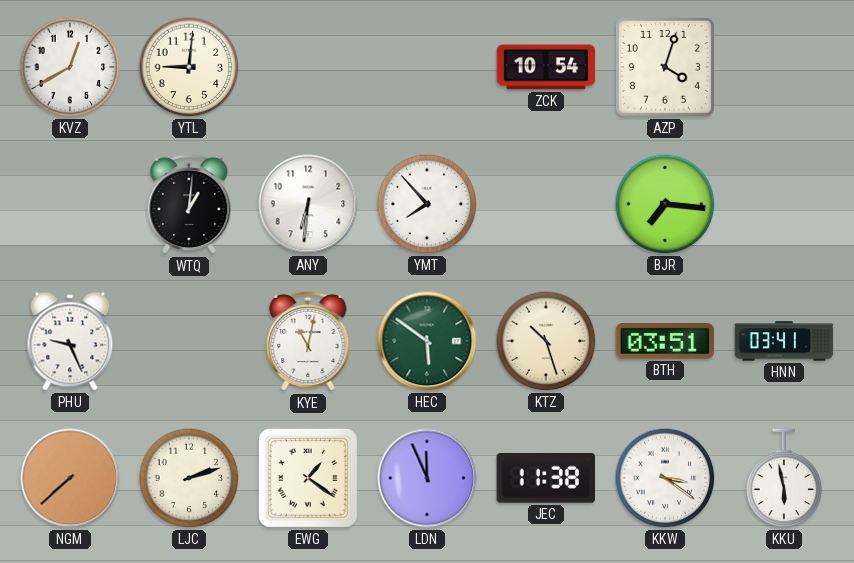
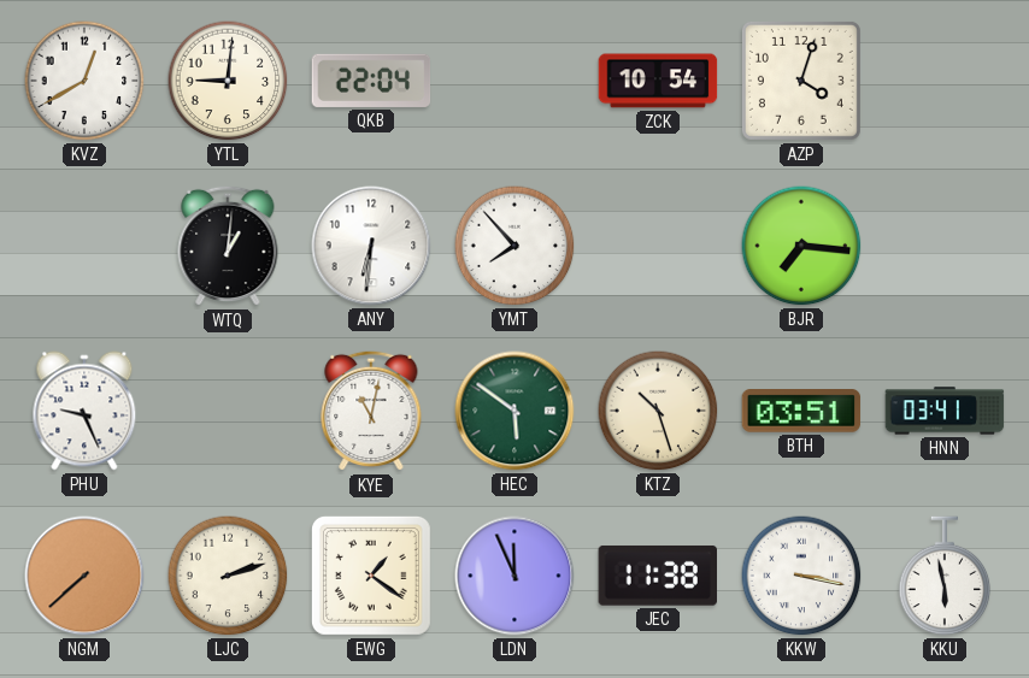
QKB: none -> 22:04
KKW: 3:21 -> 3:17
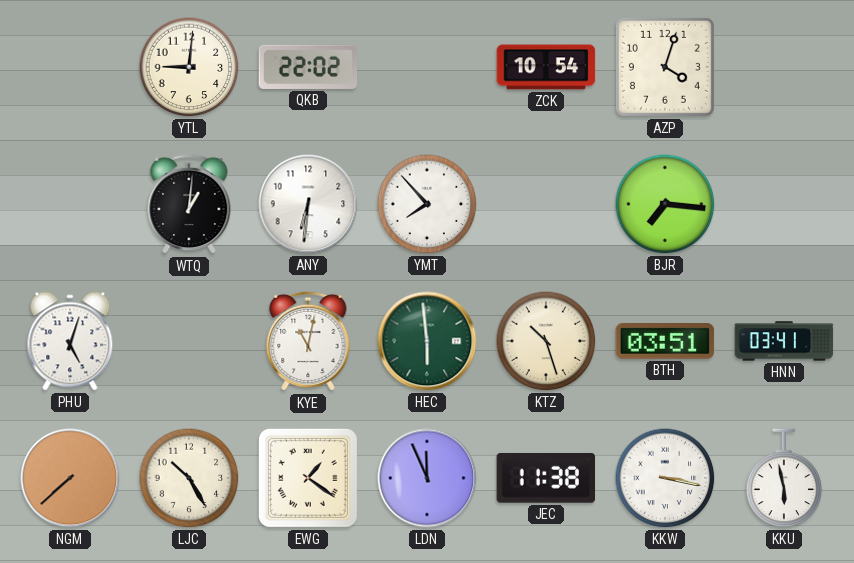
KVZ: 12:40 -> none
QKB: 22:04 -> 22:02
PHU: 9:26 -> 5:03
HEC: 5:51 -> 5:59
LJC: 2:12 -> 10:25
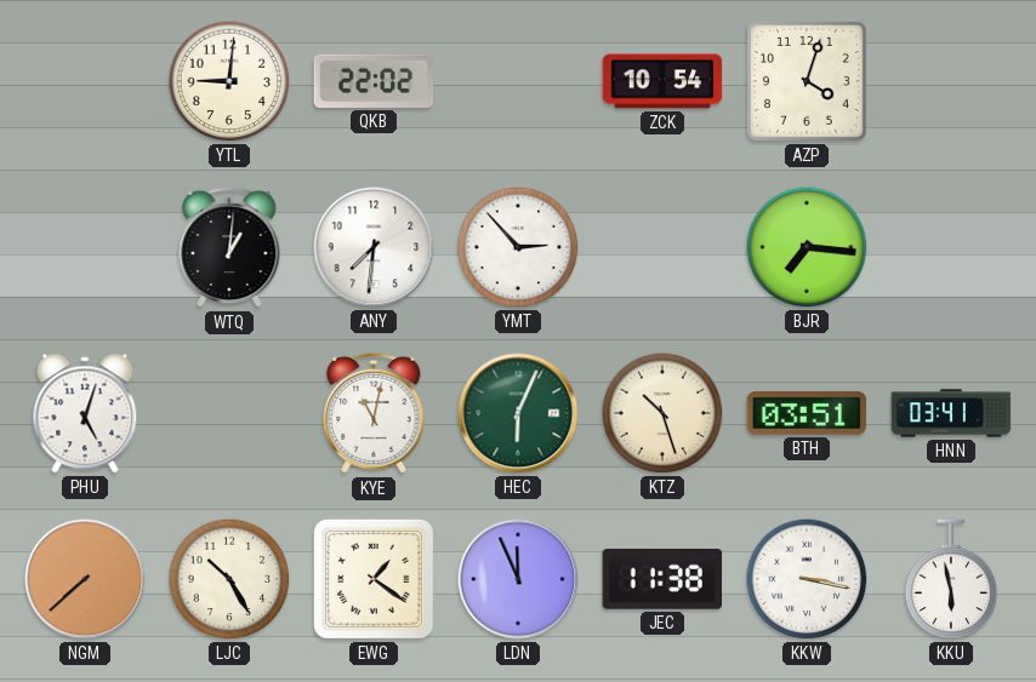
ANY: 6:31 -> 7:31
YMT: 7:53 -> 2:53
HEC: 5:59 -> 6:04
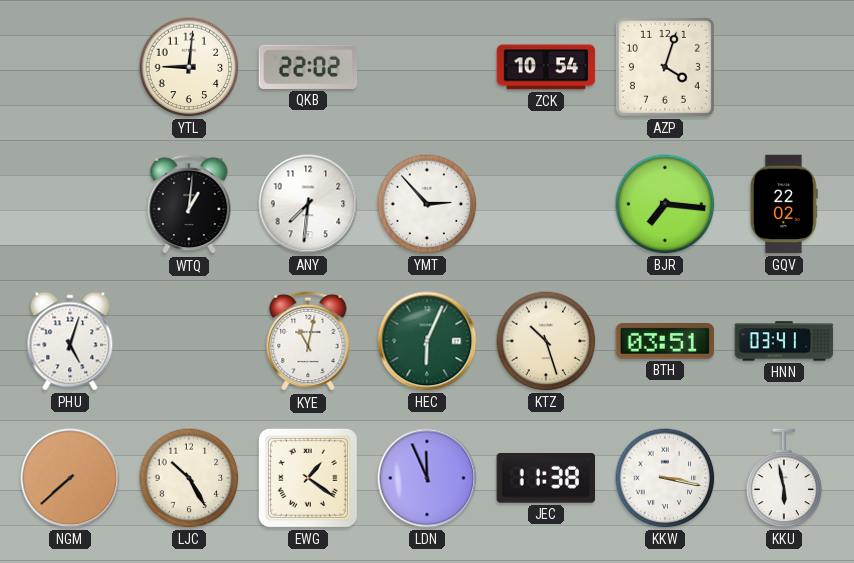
GQV: none -> 22:02
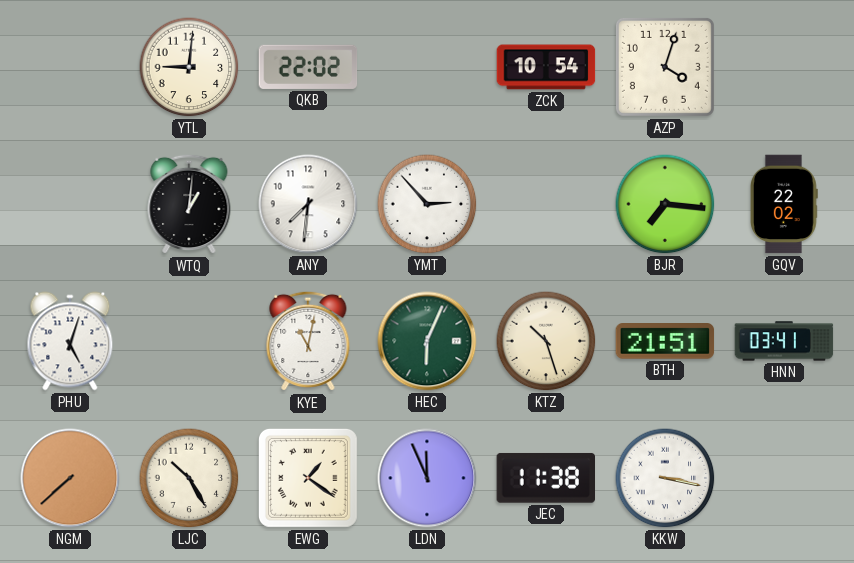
BTH: 03:51 -> 21:51
KKU: 5:58 -> none
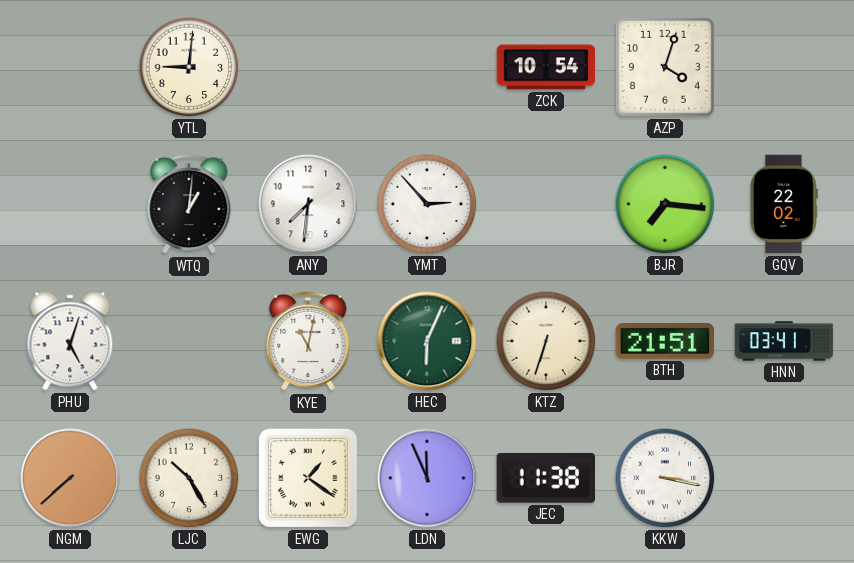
QKB: 22:02 -> none
KTZ: 10:27 -> 6:33
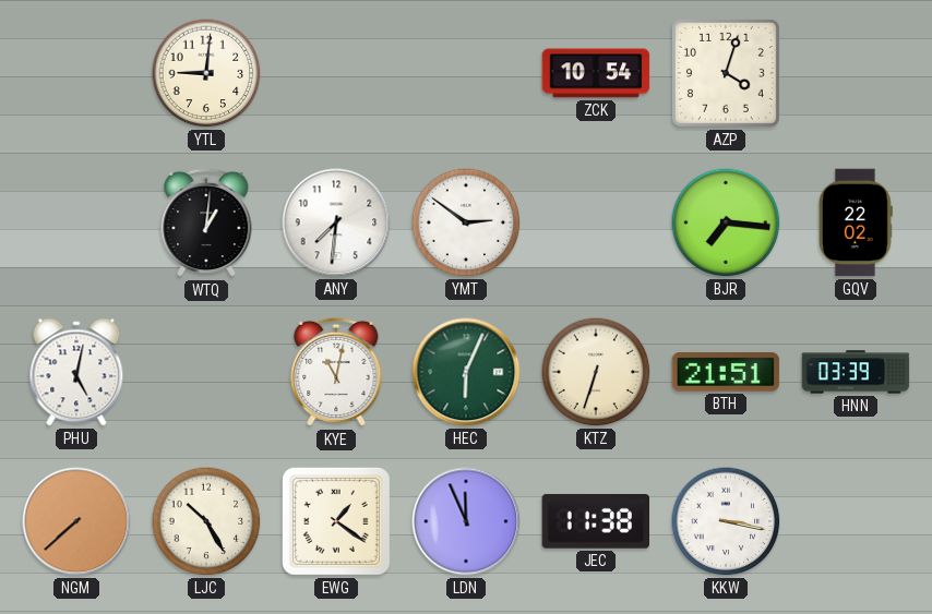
YMT: 2:53 -> 2:51
PHU: 5:03 -> 5:02
HNN: 03:41 -> 03:39
